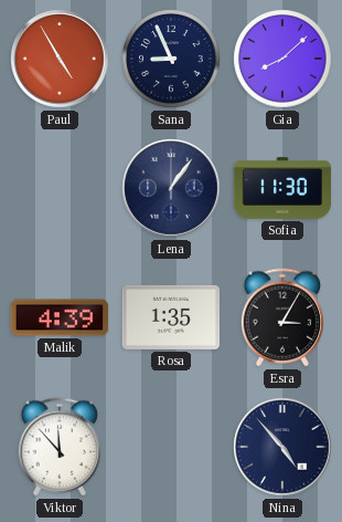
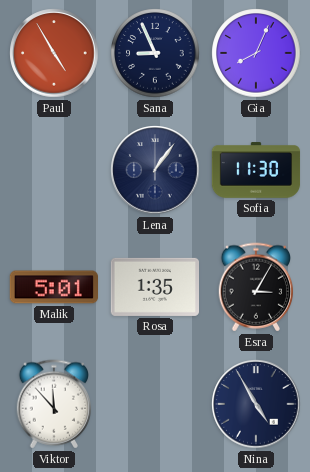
Gia: 8:08 -> 8:04
Malik: 4:39 -> 5:01
Nina: 4:53 -> 4:55
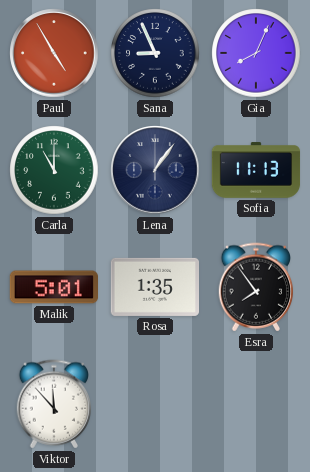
Carla: none -> 11:00
Sofia: 11:30 -> 11:13
Esra: 3:05 -> 7:54
Nina: 4:55 -> none
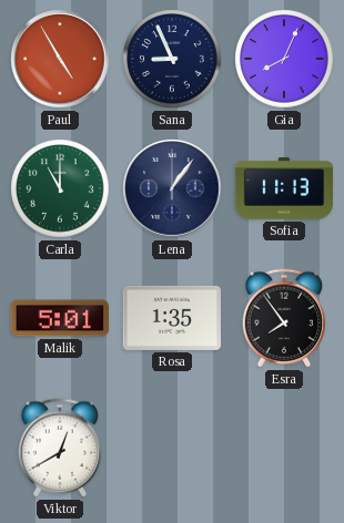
Viktor: 11:53 -> 12:40
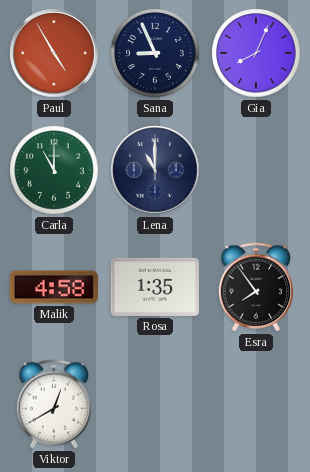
Lena: 1:06 -> 11:00
Sofia: 11:13 -> none
Malik: 5:01 -> 4:58
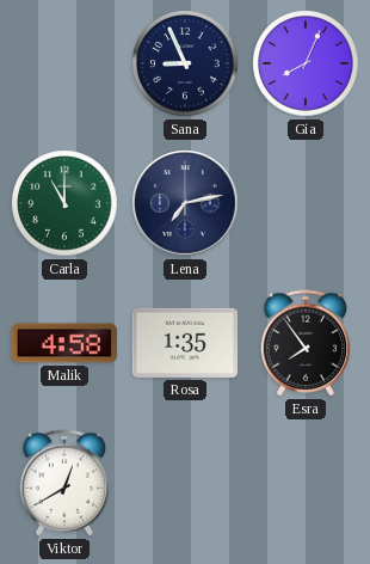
Paul: 4:55 -> none
Lena: 11:00 -> 7:13
